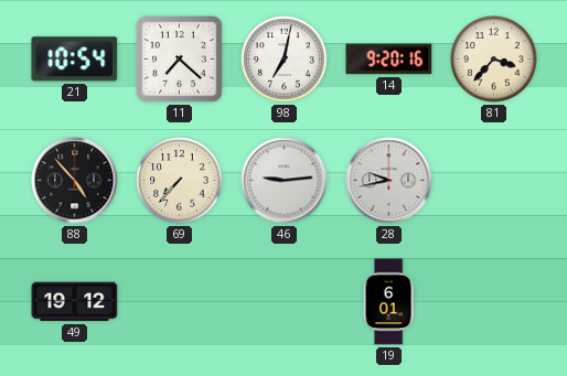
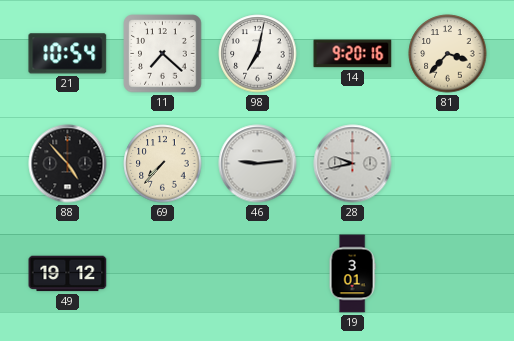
19: 6:01 -> 3:01
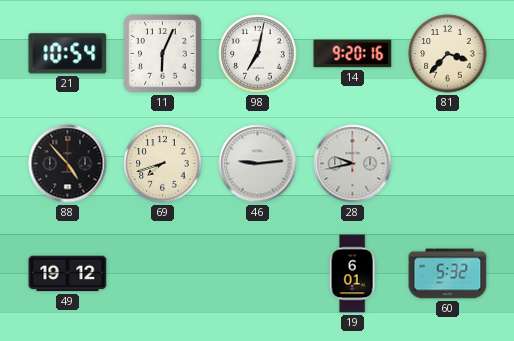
11: 7:22 -> 6:04
69: 7:37 -> 7:42
19: 3:01 -> 6:01
60: none -> 5:32
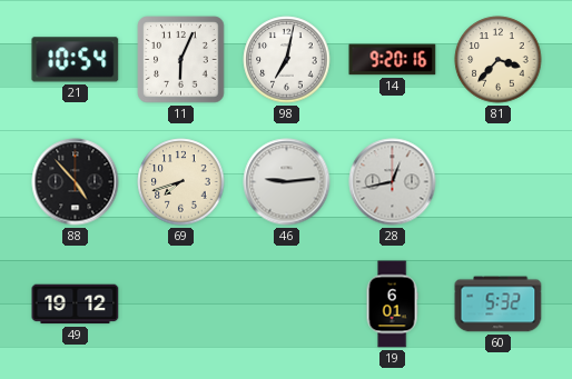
28: 9:43 -> 12:43
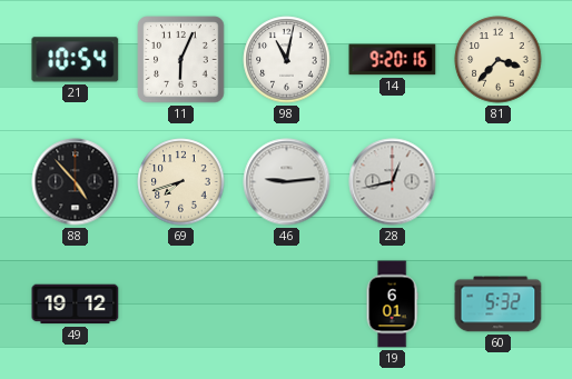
98: 7:02 -> 11:02
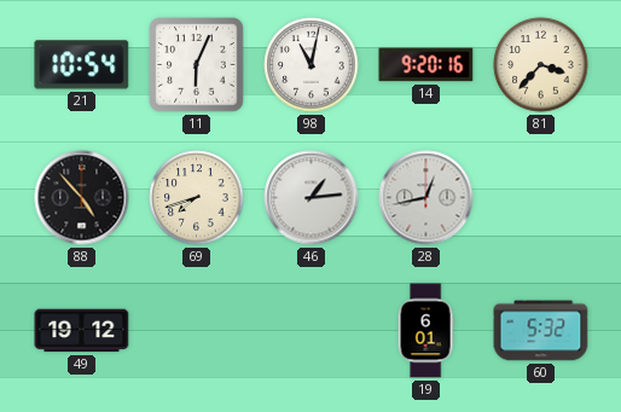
46: 9:14 -> 1:14
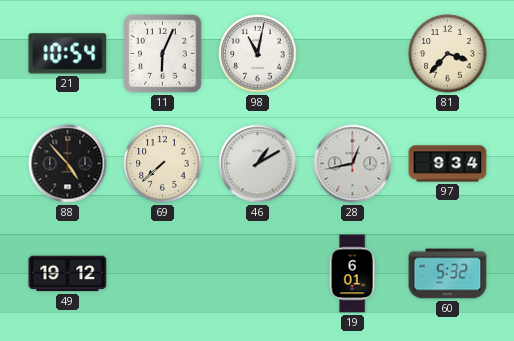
14: 9:20 -> none
69: 7:42 -> 7:38
46: 1:14 -> 1:10
97: none -> 9:34
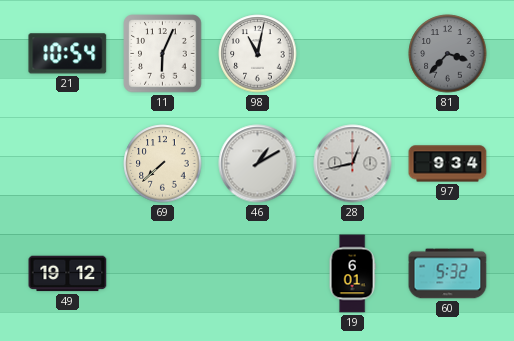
81 dial: cream -> grey
88: 4:53 -> none
